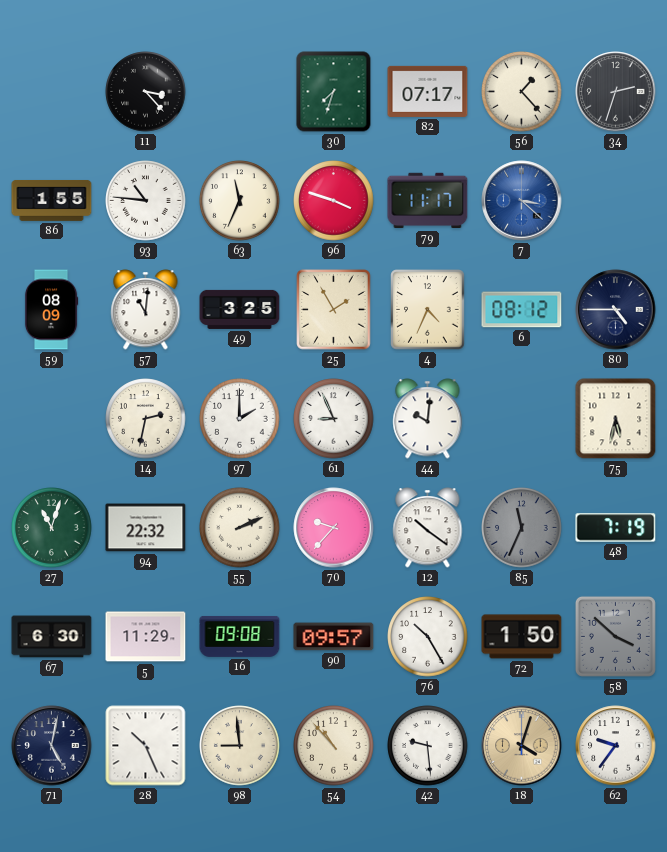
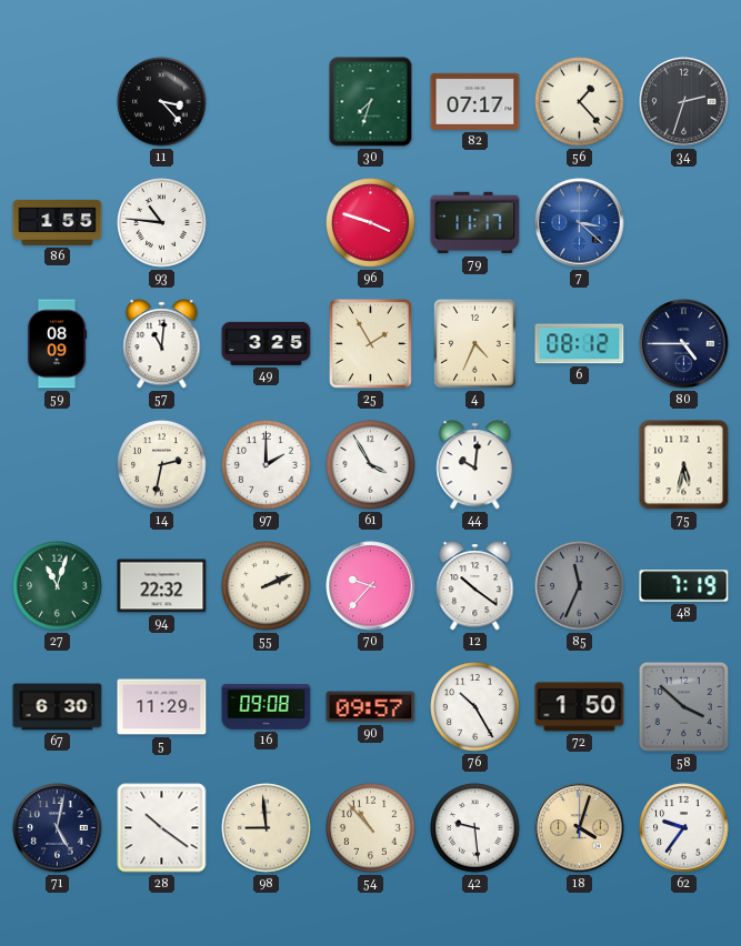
63: 11:34 -> none
61: 8:56 -> 3:55
28: 10:26 -> 10:21
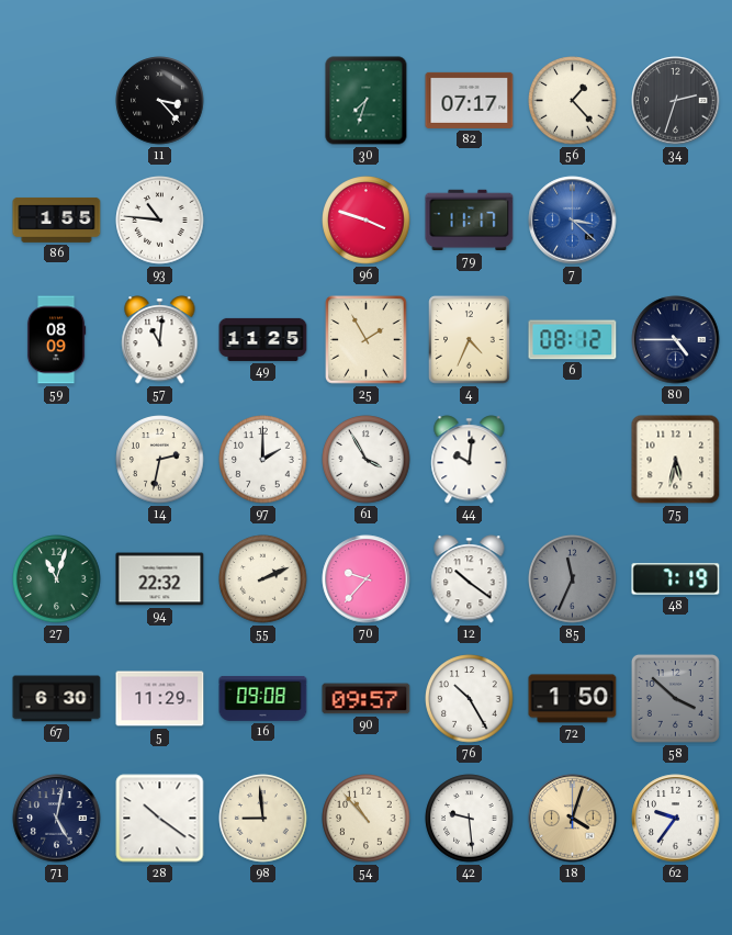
49: 3:25 -> 11:25
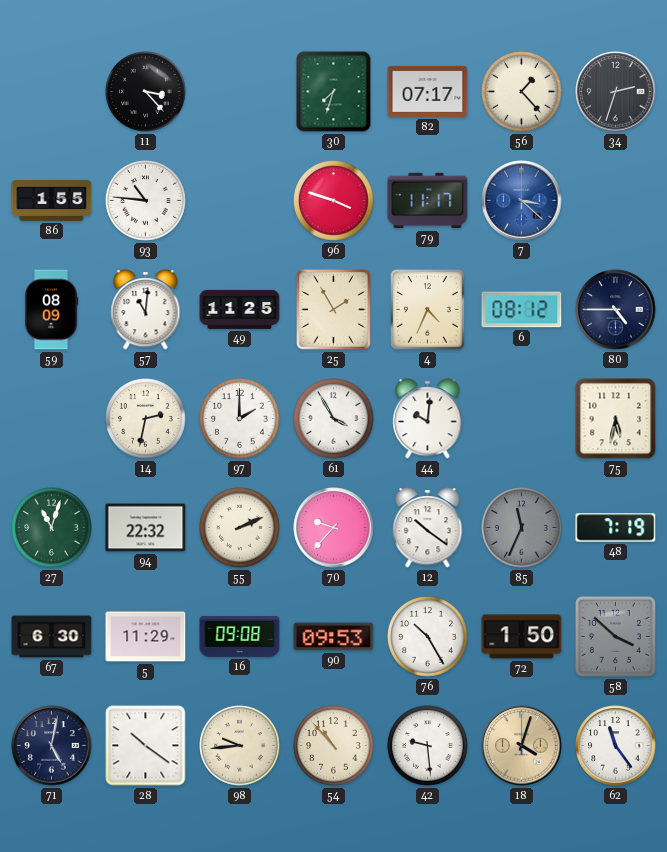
90: 09:57 -> 09:53
98: 8:59 -> 9:44
62: 9:36 -> 11:24
